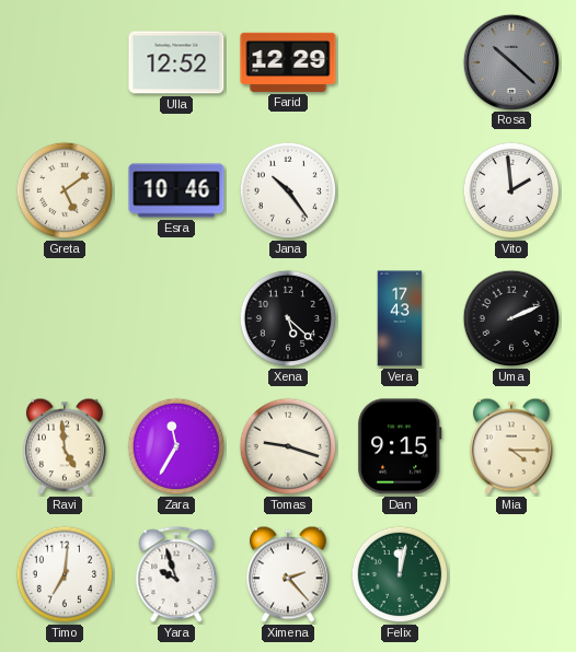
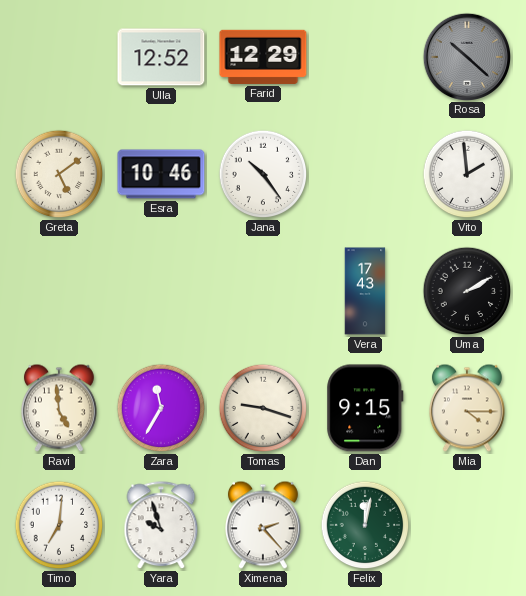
Xena: 5:22 -> none
Uma: 2:11 -> 2:10
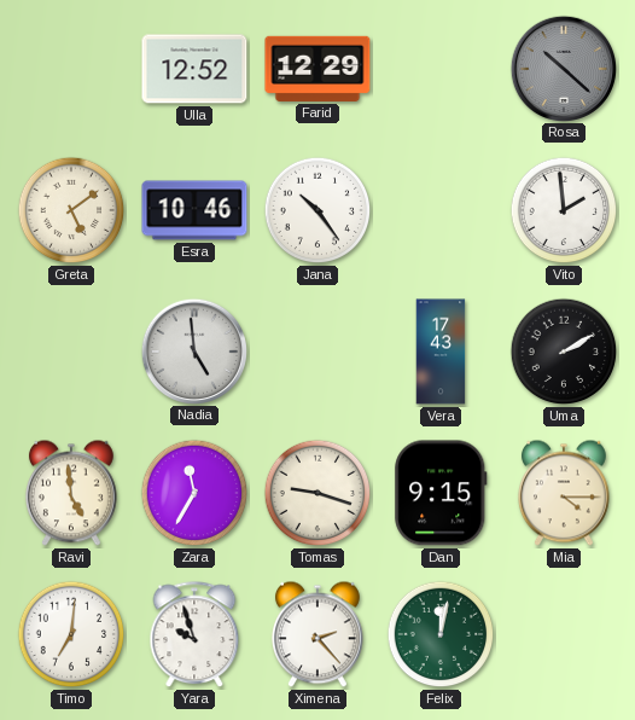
Nadia: none -> 4:59
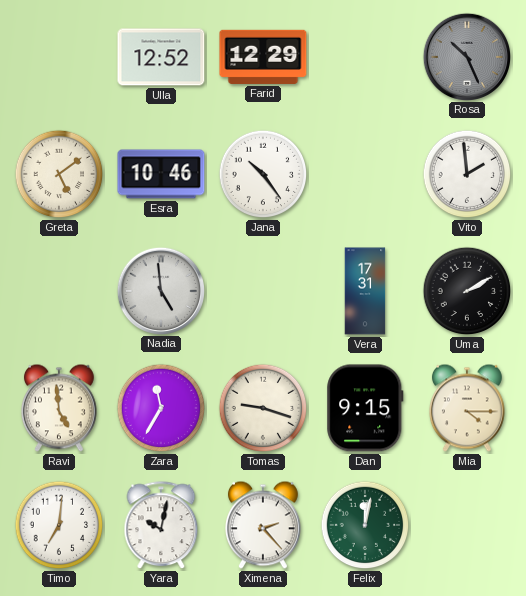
Rosa: 10:22 -> 10:26
Vera: 17:43 -> 17:31
Yara: 9:57 -> 10:02
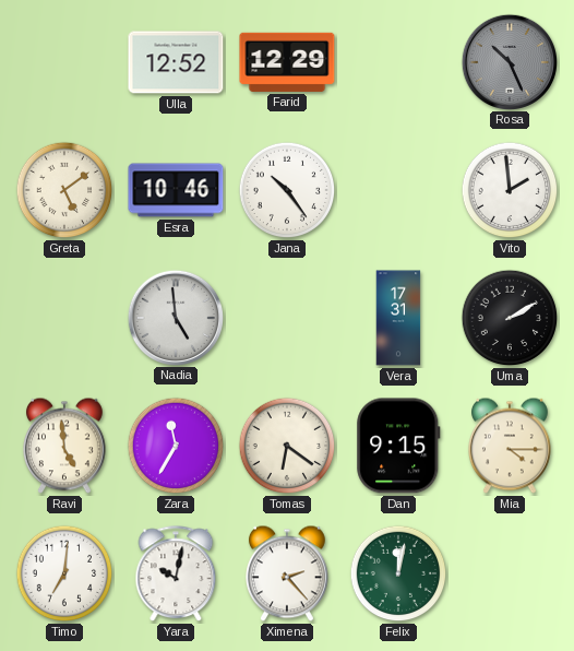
Tomas: 9:18 -> 6:21
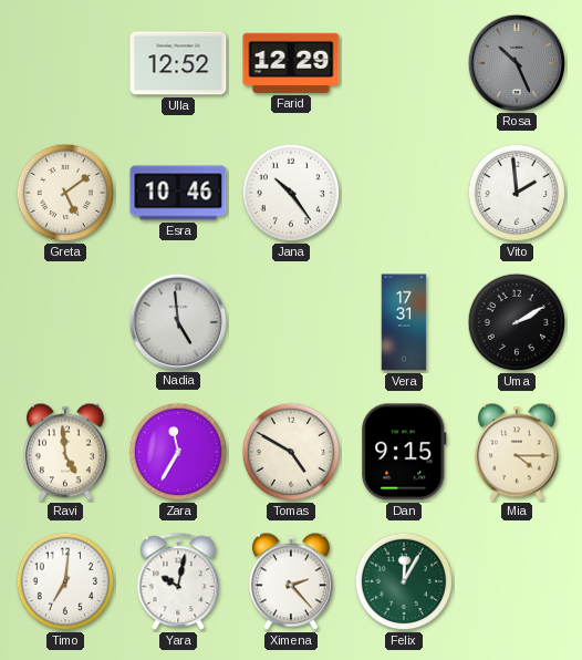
Tomas: 6:21 -> 4:50
Felix: 12:02 -> 12:05
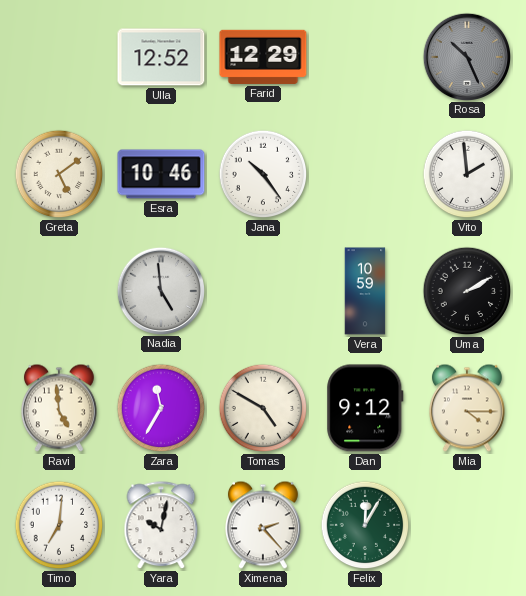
Vera: 17:31 -> 10:59
Dan: 9:15 -> 9:12
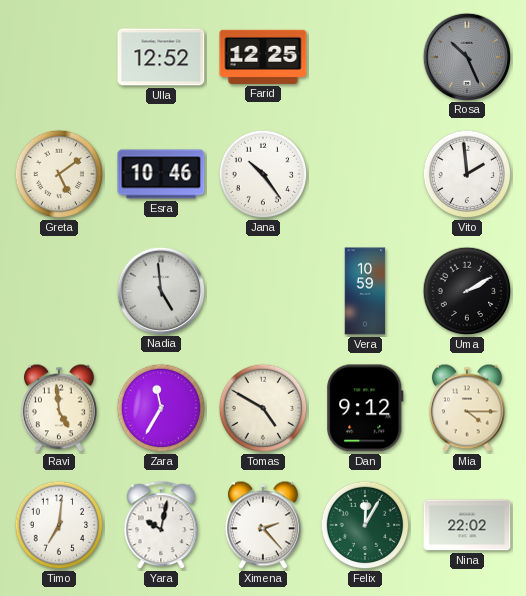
Farid: 12:29 -> 12:25
Nina: none -> 22:02
